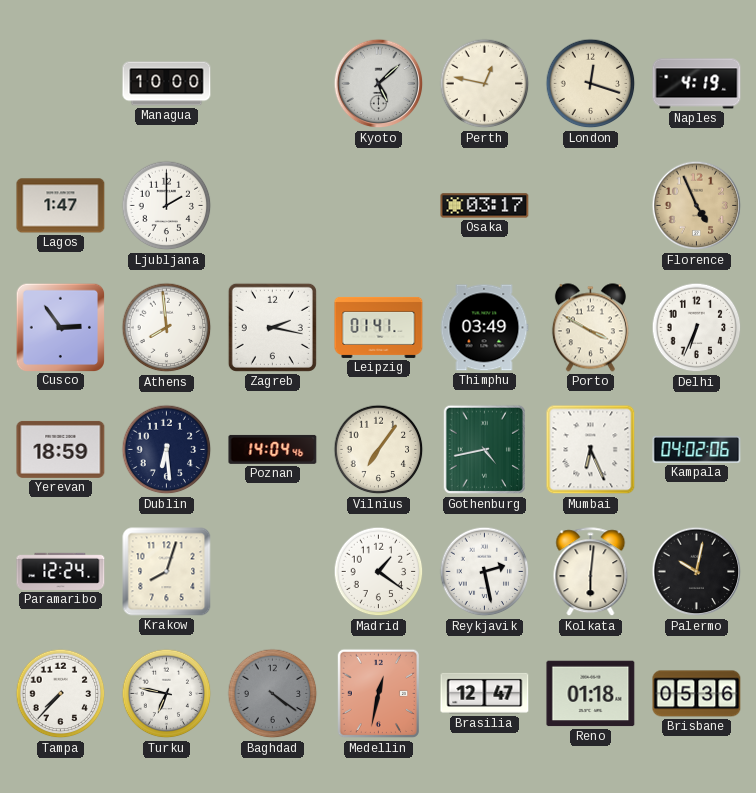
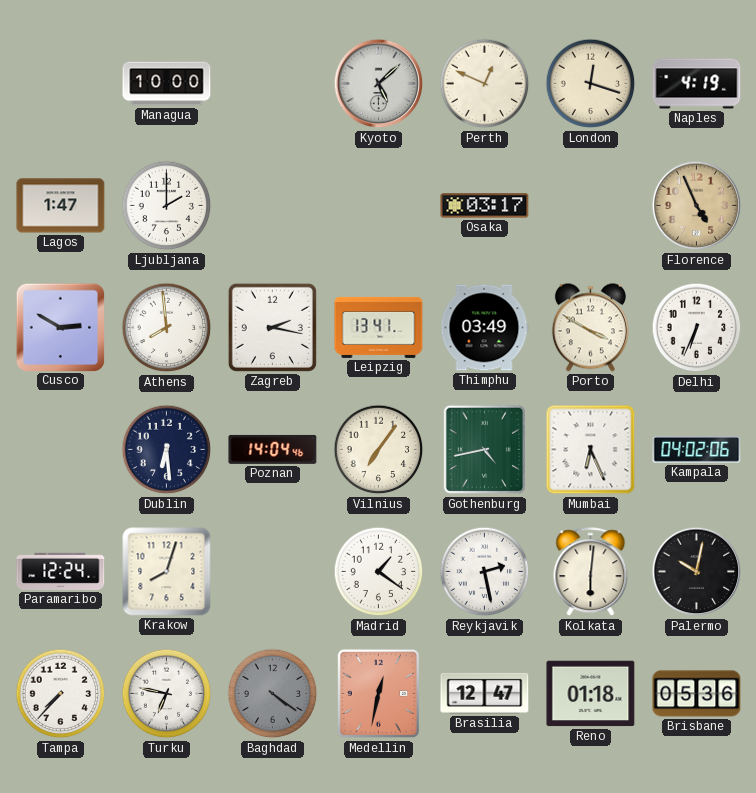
Perth: 12:47 -> 12:49
Cusco: 2:54 -> 2:50
Leipzig: 01:41 -> 13:41
Yerevan: 18:59 -> none
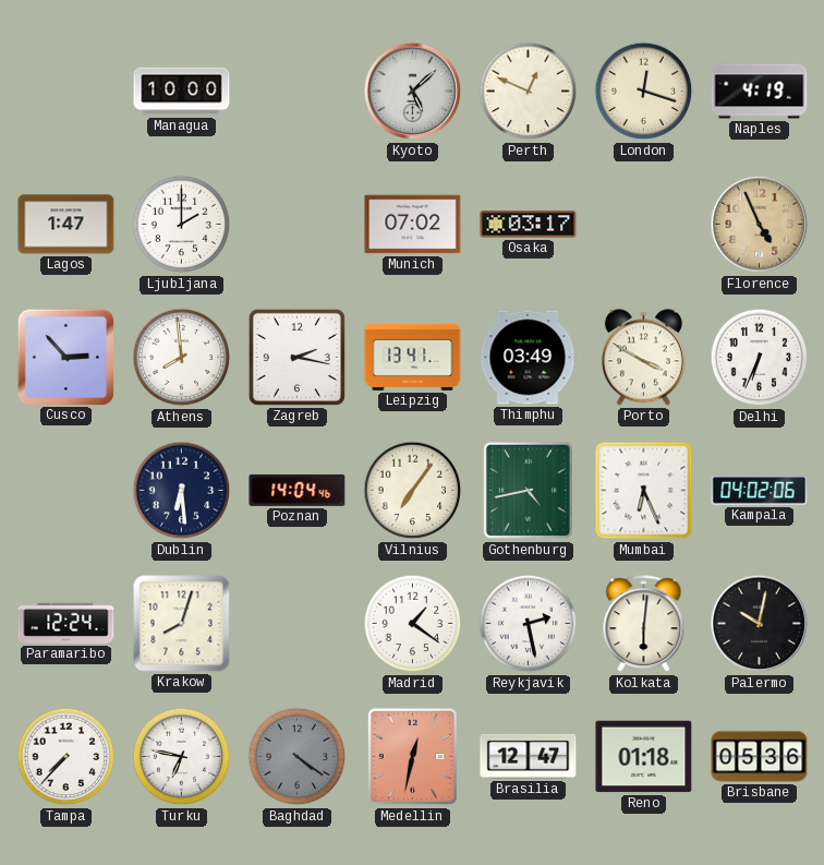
Munich: none -> 07:02
Cusco: 2:50 -> 2:53
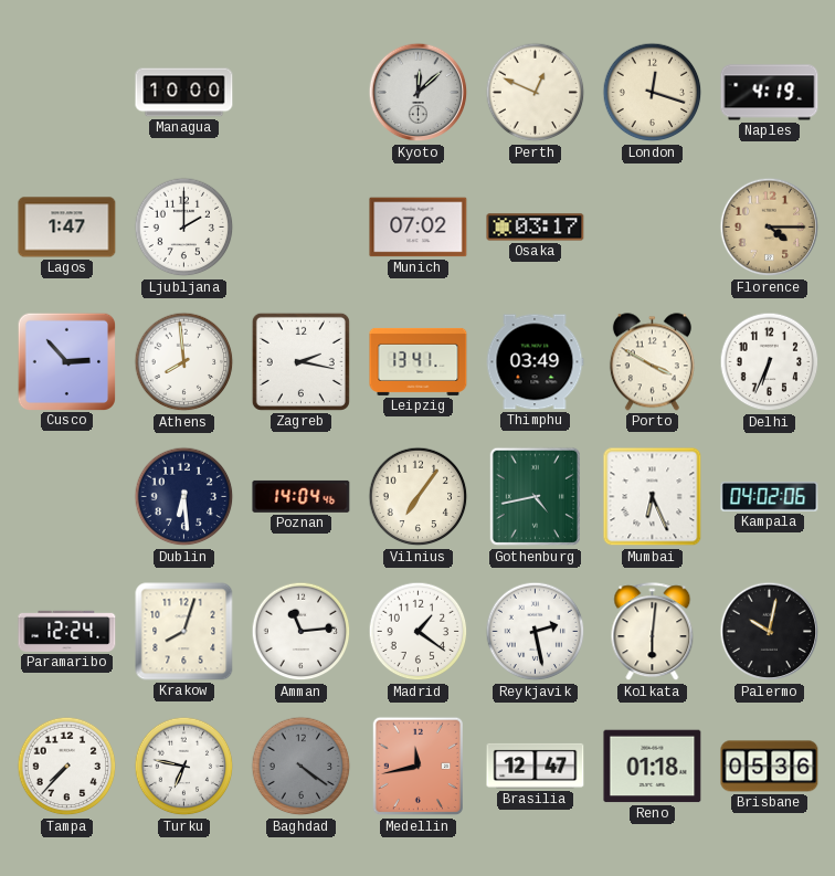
Kyoto: 5:08 -> 12:08
Florence: 4:56 -> 4:15
Amman: none -> 11:14
Medellin: 12:32 -> 11:43
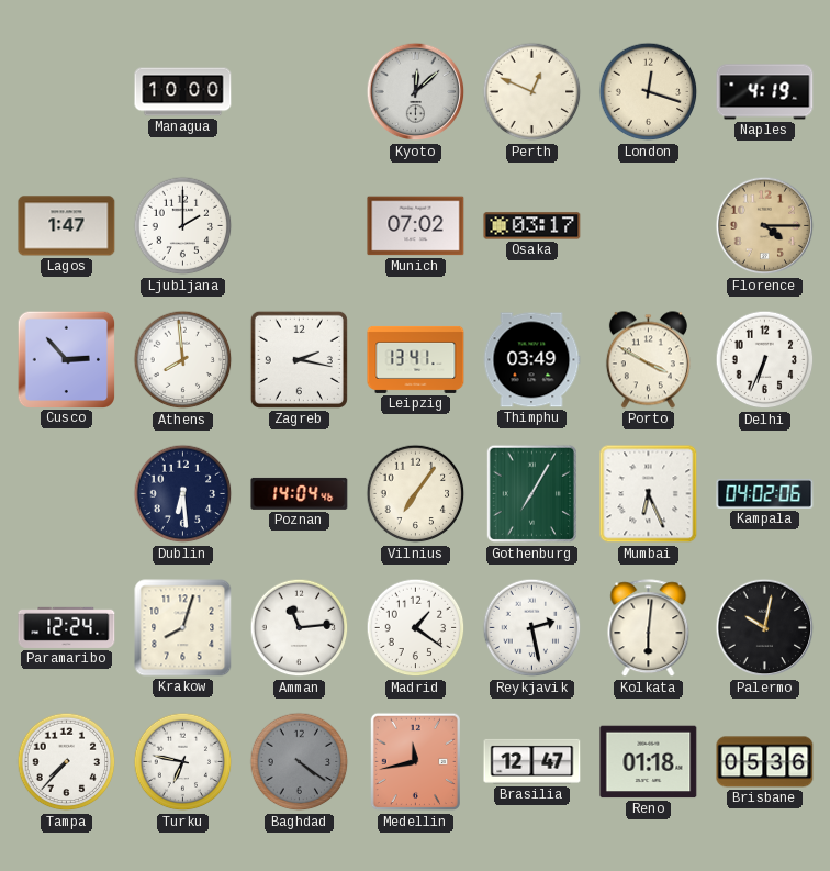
Gothenburg: 4:43 -> 7:05
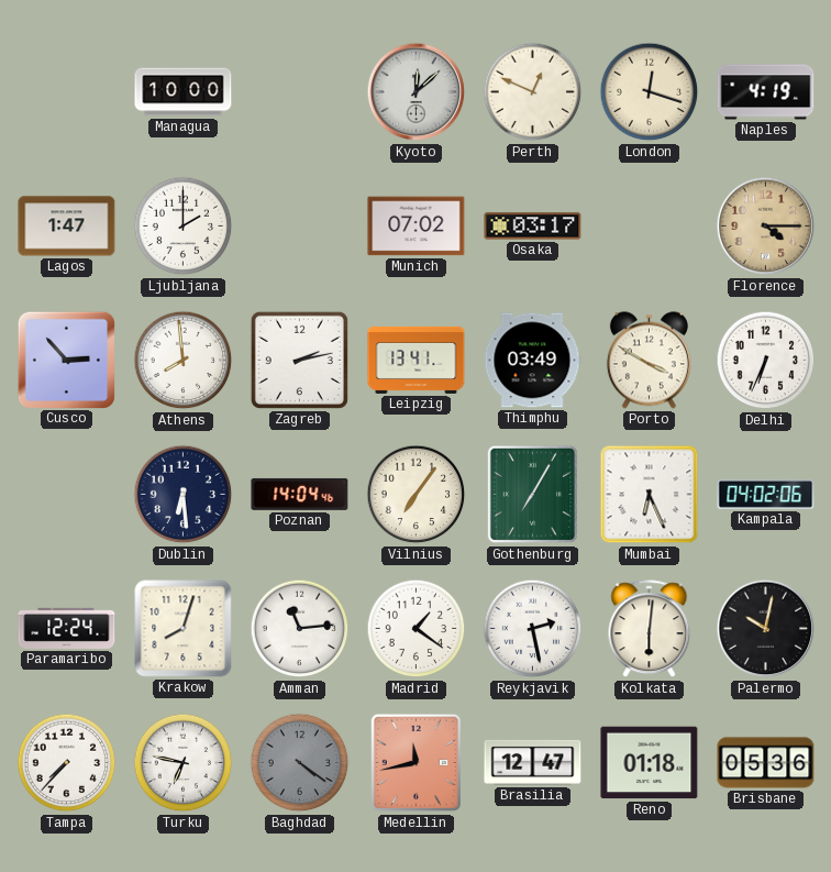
Zagreb: 2:17 -> 2:13
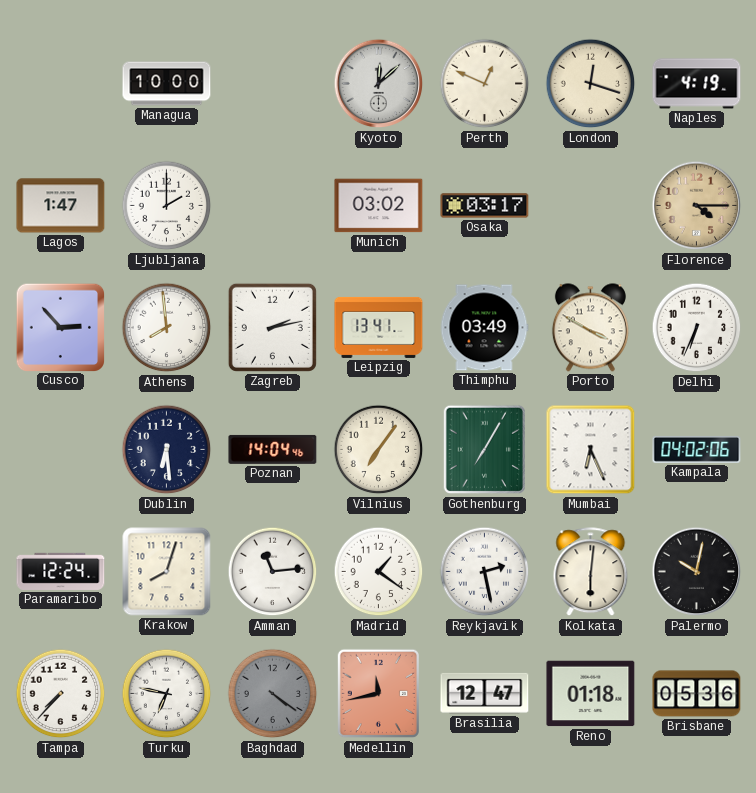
Munich: 07:02 -> 03:02
